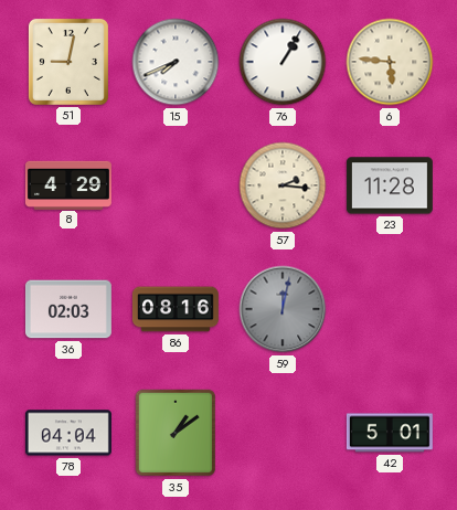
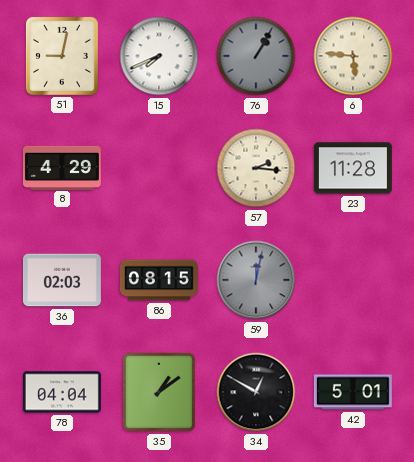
76 dial: white -> grey
86: 08:16 -> 08:15
34: none -> 12:50
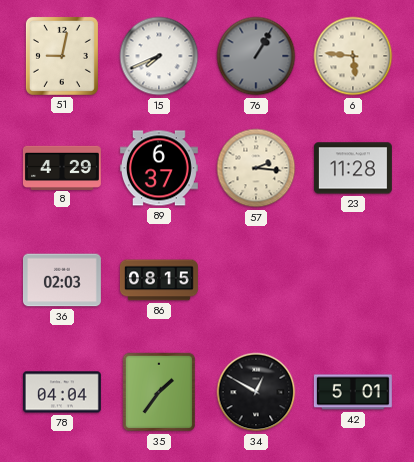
89: none -> 6:37
59: 12:02 -> none
35: 1:09 -> 1:36
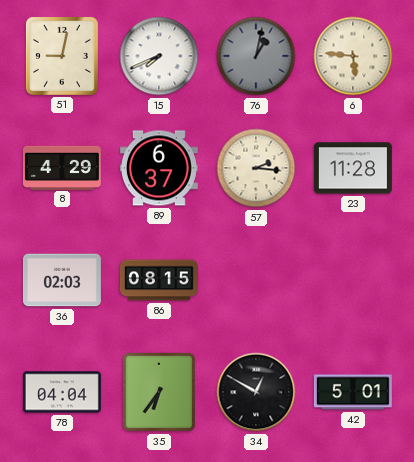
76: 1:05 -> 1:02
35: 1:36 -> 6:36
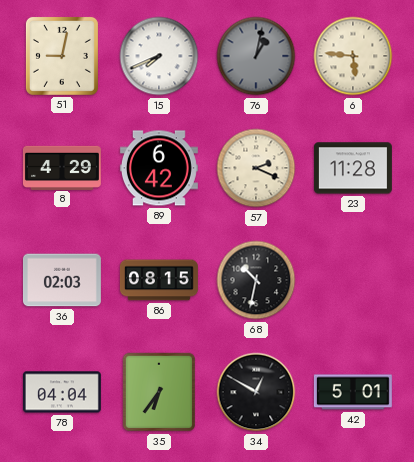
89: 6:37 -> 6:42
57: 2:16 -> 2:19
68: none -> 10:32
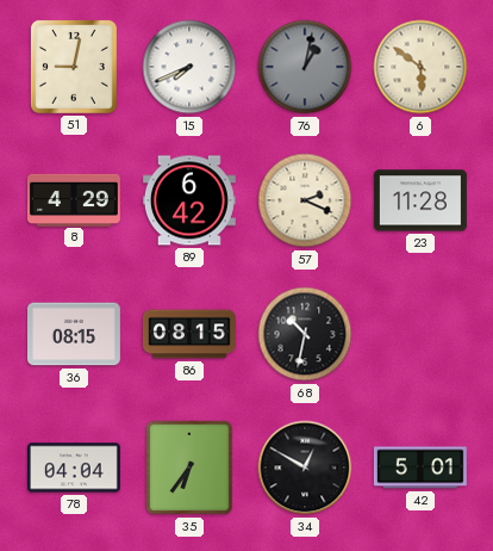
6: 5:46 -> 5:51
36: 02:03 -> 08:15
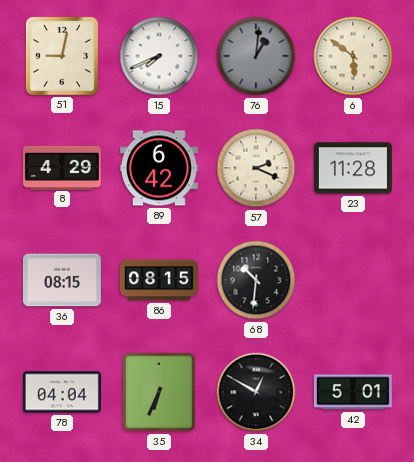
76: 1:02 -> 1:01
68: 10:32 -> 10:31
35: 6:36 -> 6:34
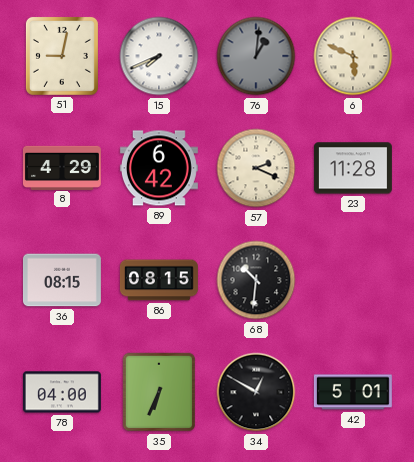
6: 5:51 -> 5:49
78: 04:04 -> 04:00
